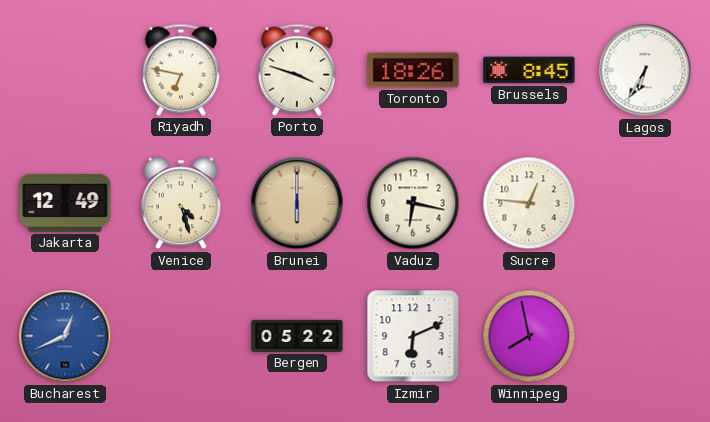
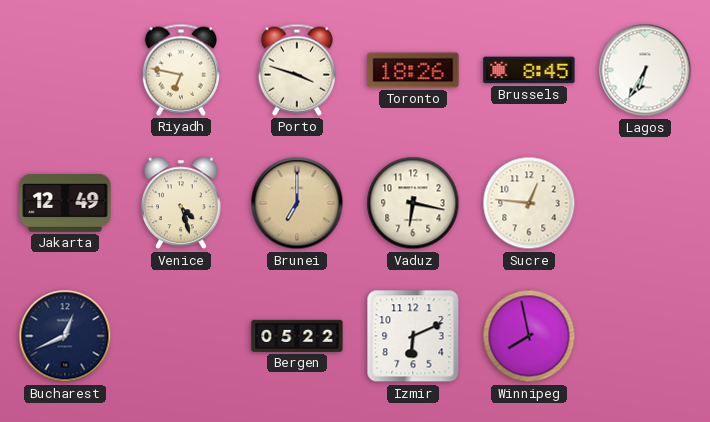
Brunei: 6:00 -> 7:00
Bucharest dial: blue -> navy
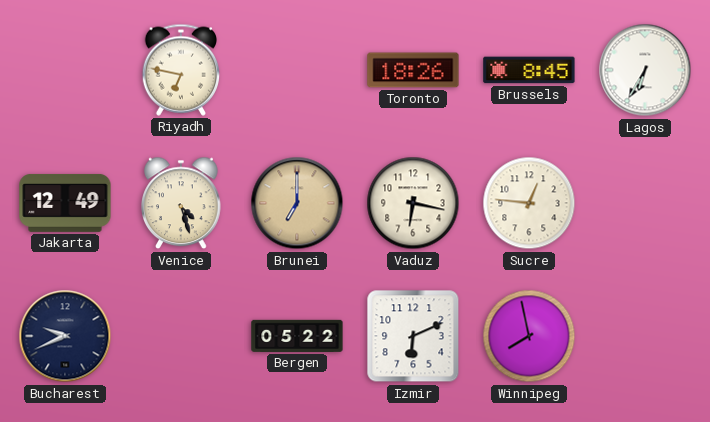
Porto: 3:48 -> none
Bucharest: 12:41 -> 9:41
